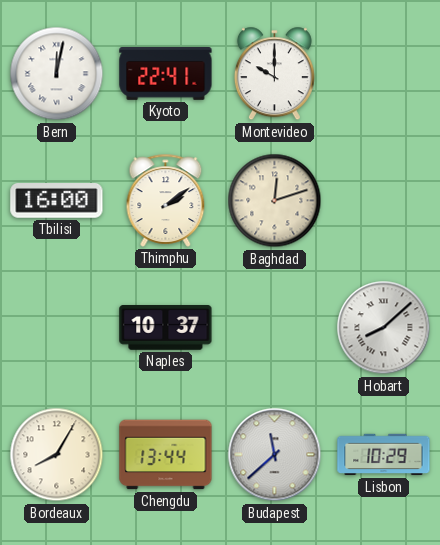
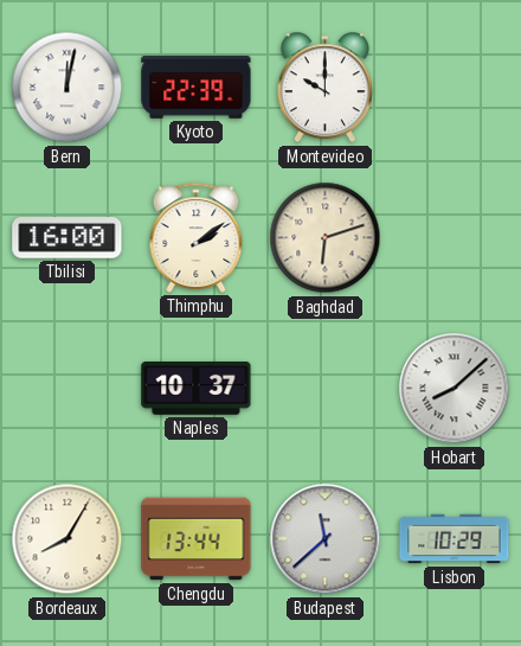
Kyoto: 22:41 -> 22:39
Baghdad: 12:12 -> 6:12
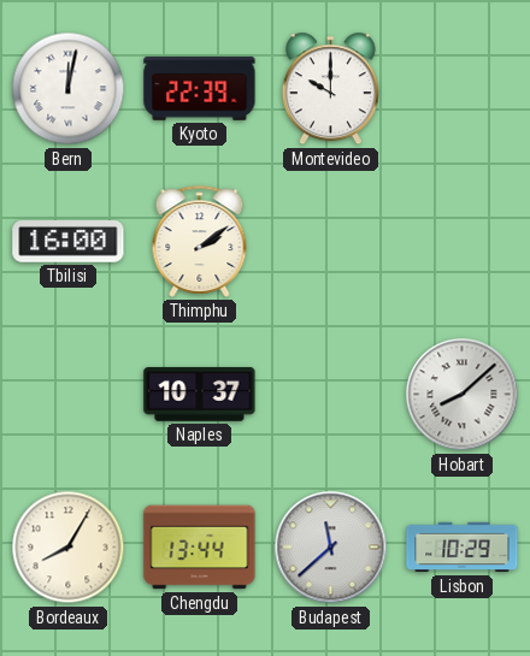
Baghdad: 6:12 -> none
